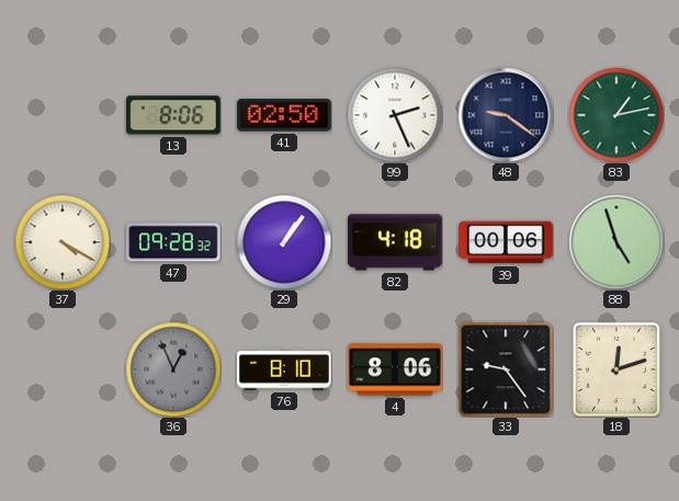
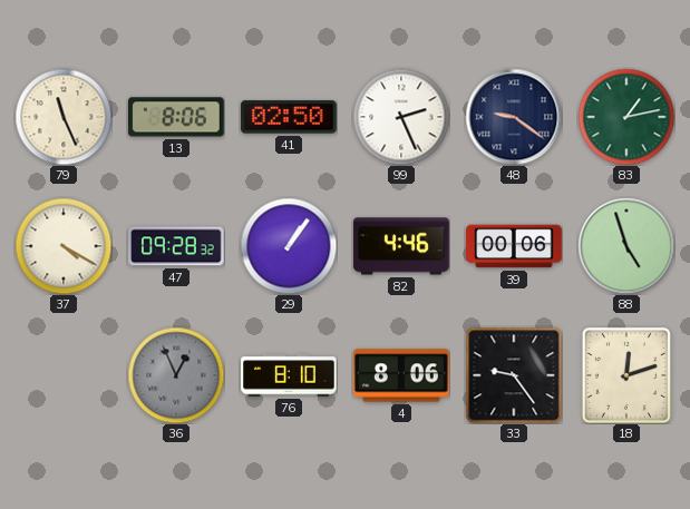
79: none -> 11:26
82: 4:18 -> 4:46
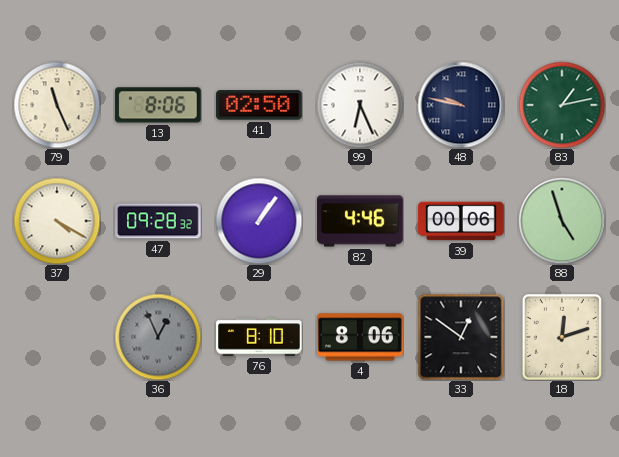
99: 2:26 -> 6:26
48: 9:21 -> 9:47
33: 9:24 -> 12:51
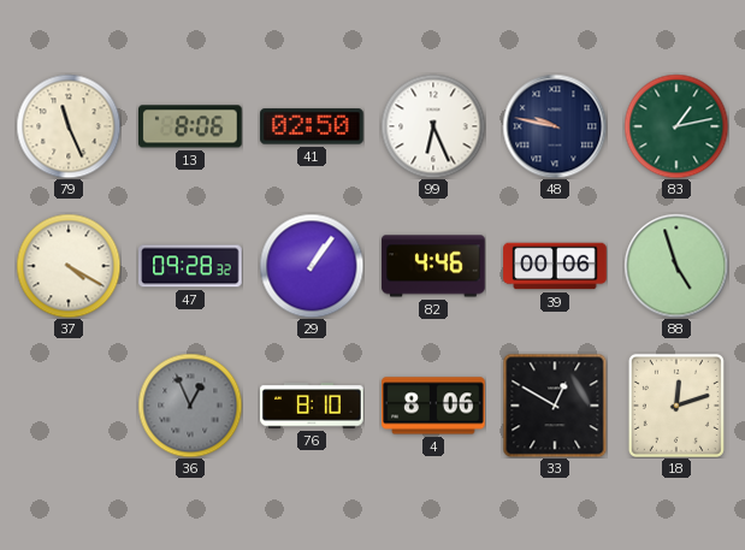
33: 12:51 -> 12:50
